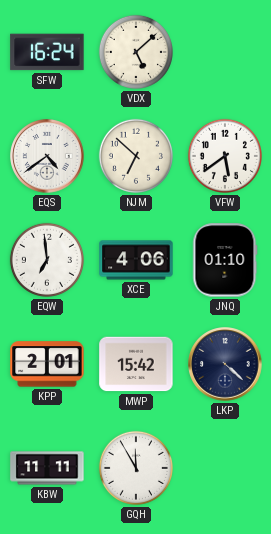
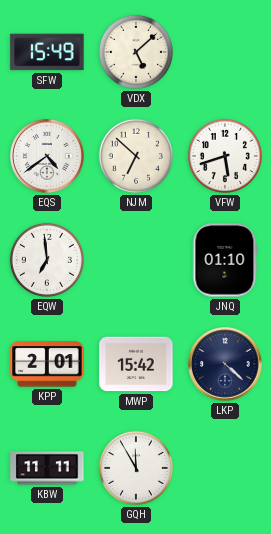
SFW: 16:24 -> 15:49
VFW: 5:39 -> 5:42
XCE: 4:06 -> none
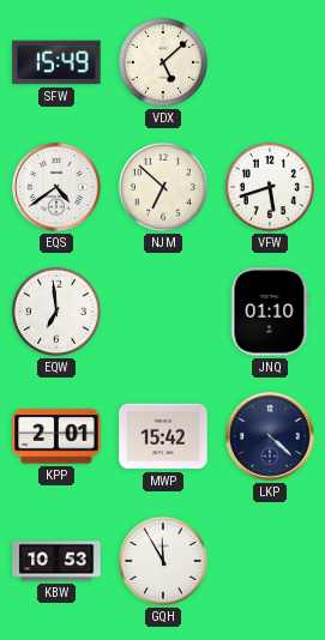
KBW: 11:11 -> 10:53
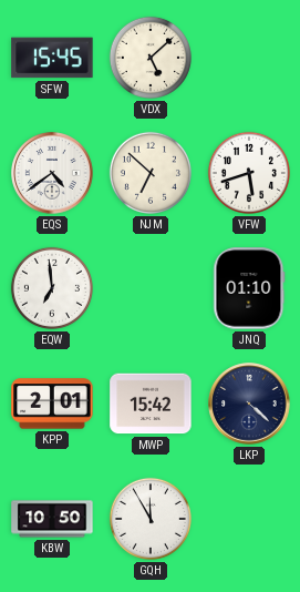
SFW: 15:49 -> 15:45
KBW: 10:53 -> 10:50
